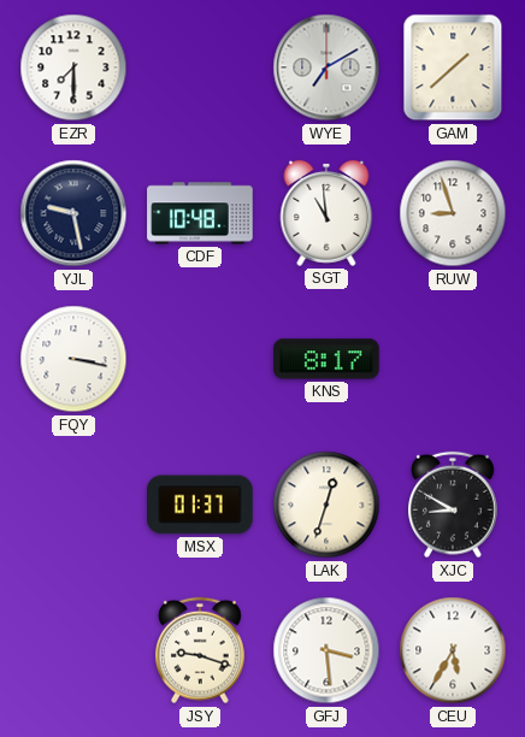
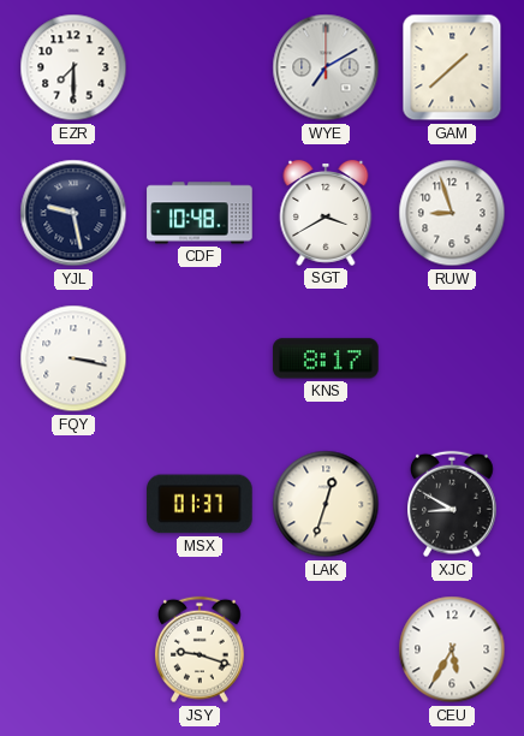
SGT: 10:59 -> 3:40
GFJ: 3:29 -> none
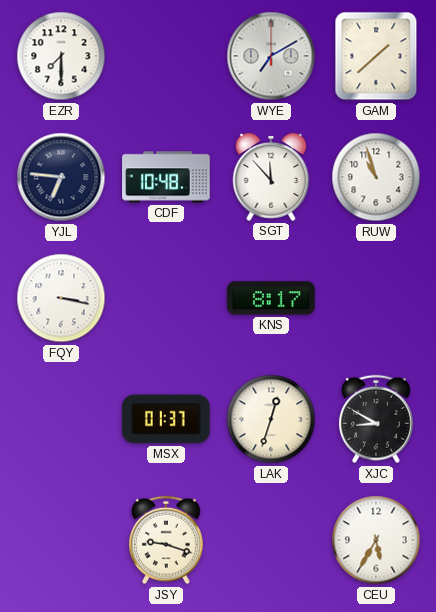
YJL: 9:28 -> 6:46
SGT: 3:40 -> 11:53
RUW: 8:57 -> 10:57
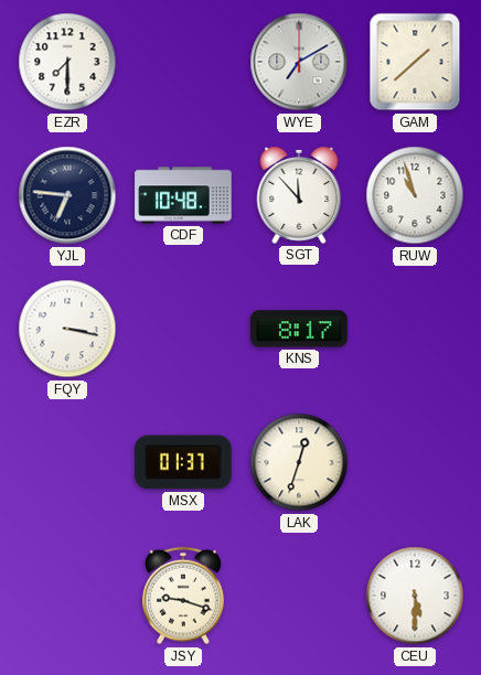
XJC: 8:50 -> none
CEU: 5:35 -> 5:30
